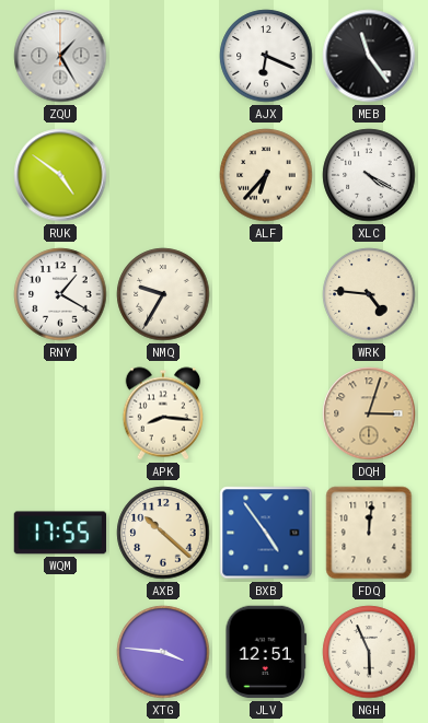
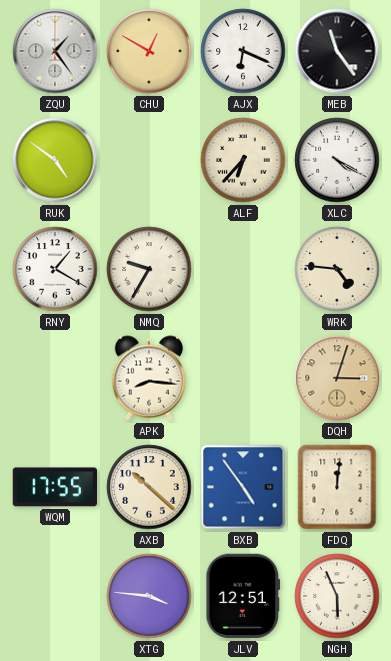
ZQU: 1:25 -> 1:24
CHU: none -> 12:50
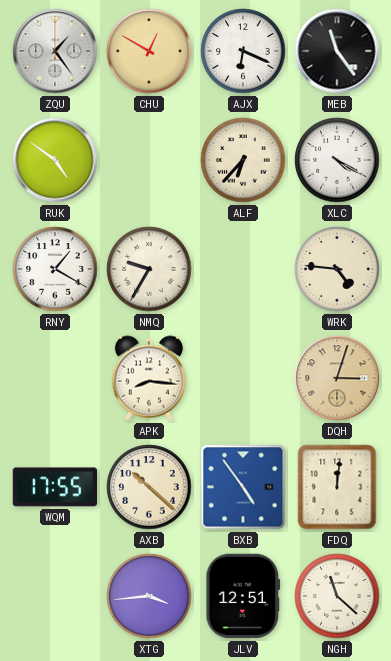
XTG: 3:46 -> 3:44
NGH: 5:56 -> 11:22
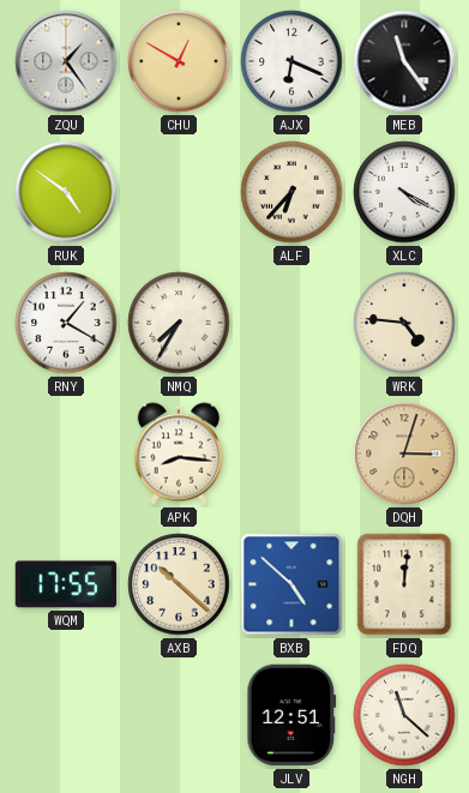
NMQ: 9:35 -> 7:35
BXB: 4:54 -> 4:52
XTG: 3:44 -> none
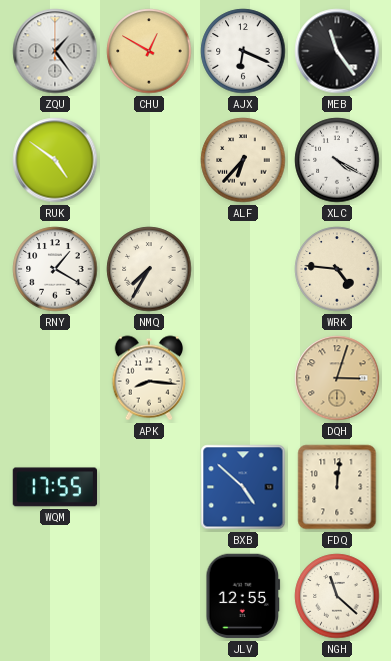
AXB: 10:22 -> none
JLV: 12:51 -> 12:55
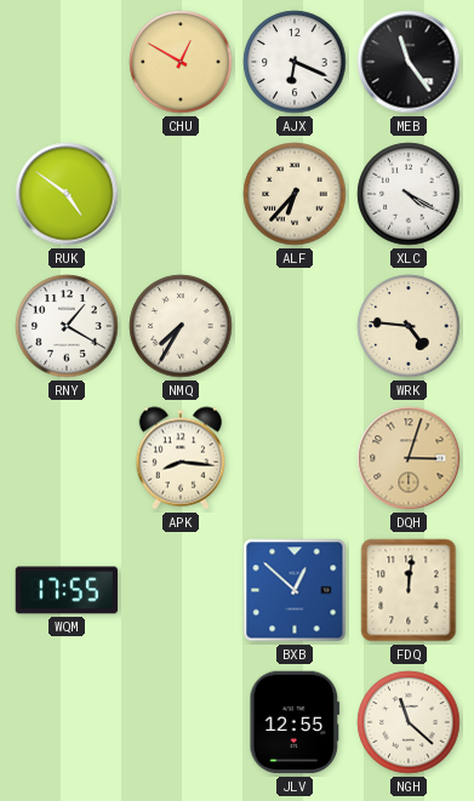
ZQU: 1:24 -> none
BXB: 4:52 -> 12:52
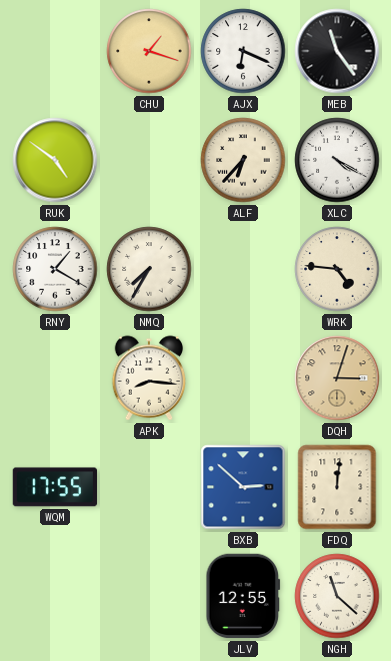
CHU: 12:50 -> 1:18
BXB: 12:52 -> 2:52
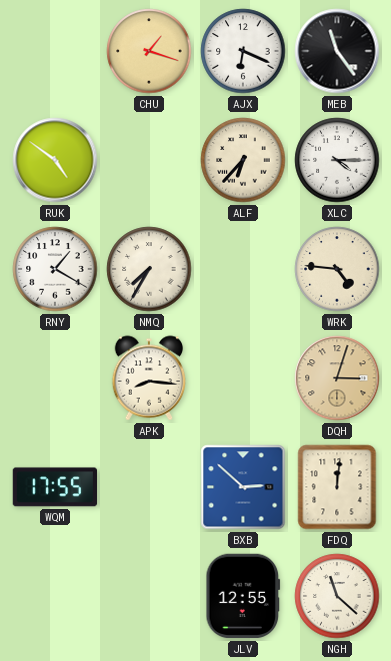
XLC: 4:20 -> 4:15
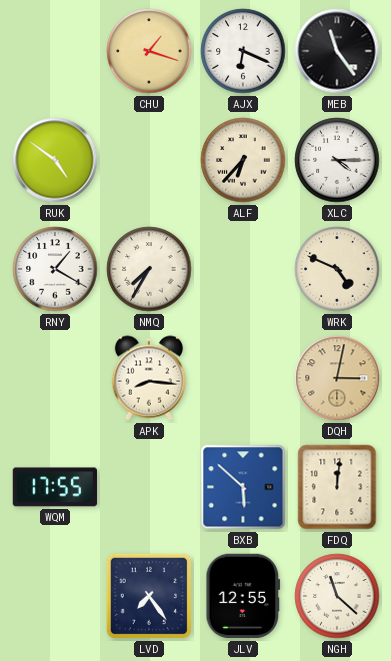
WRK: 4:46 -> 4:49
DQH: 3:03 -> 3:02
BXB: 2:52 -> 5:52
LVD: none -> 7:24
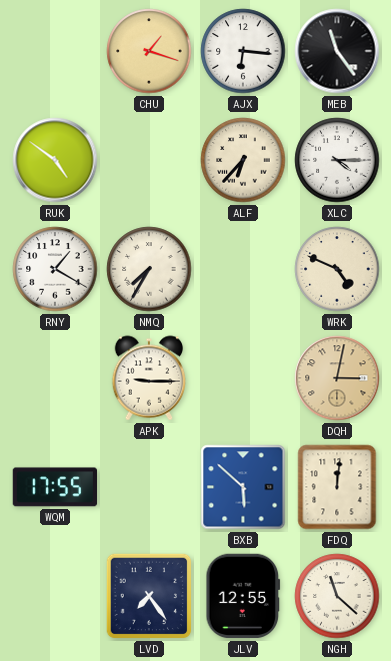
AJX: 6:19 -> 6:16
APK: 8:16 -> 9:15
